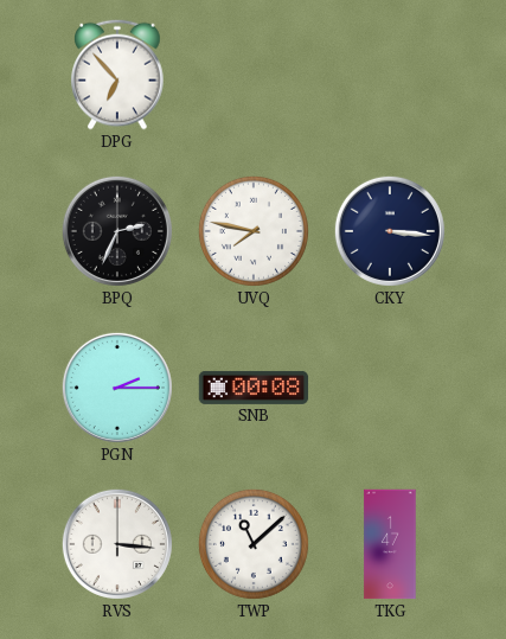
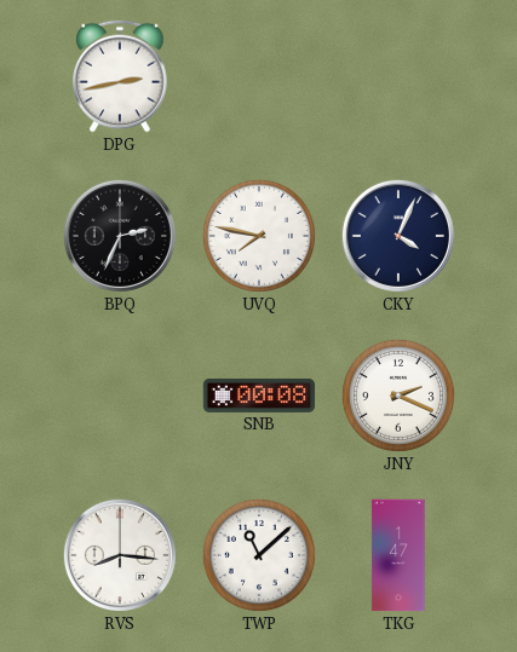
DPG: 6:53 -> 2:43
CKY: 3:16 -> 4:04
PGN: 2:15 -> none
JNY: none -> 2:19
RVS: 3:16 -> 8:16
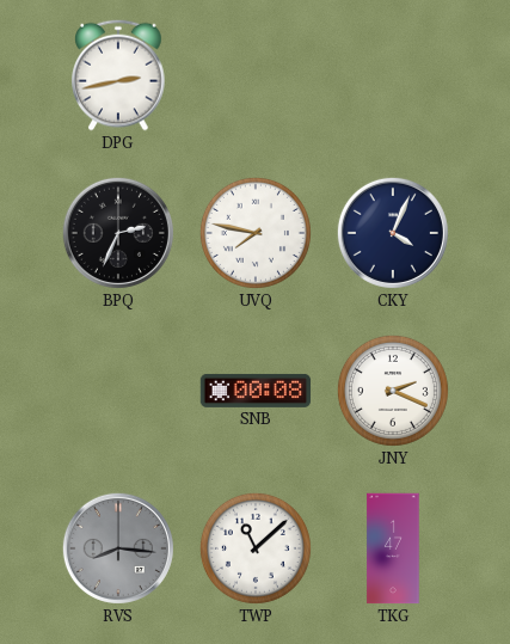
RVS dial: white -> grey
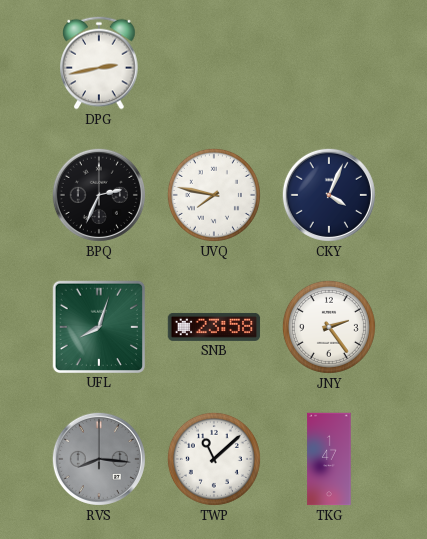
UFL: none -> 8:03
SNB: 00:08 -> 23:58
JNY: 2:19 -> 2:24
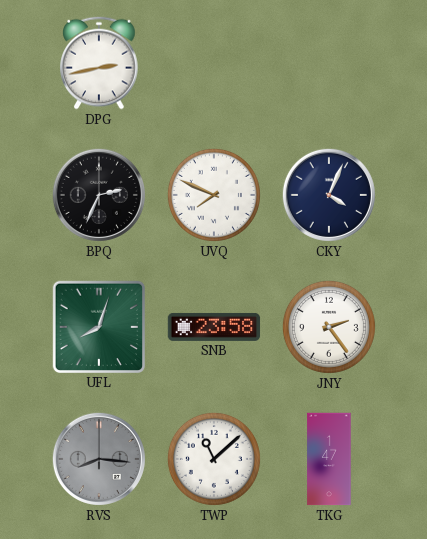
UVQ: 7:47 -> 7:49
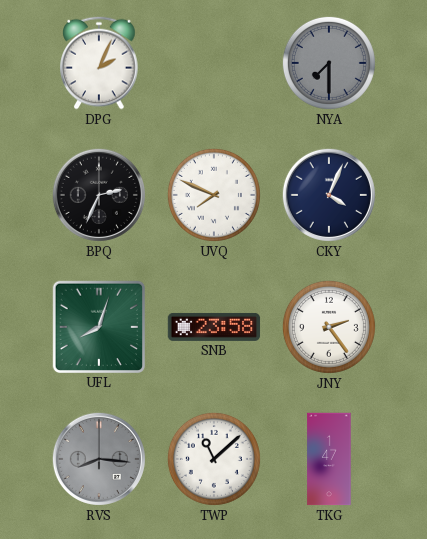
DPG: 2:43 -> 2:04
NYA: none -> 7:30
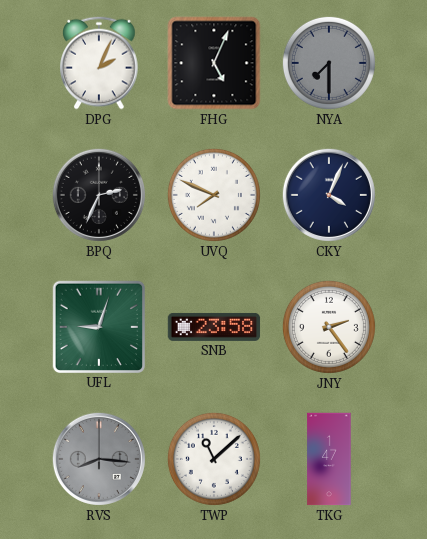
FHG: none -> 5:04
UFL: 8:03 -> 9:03
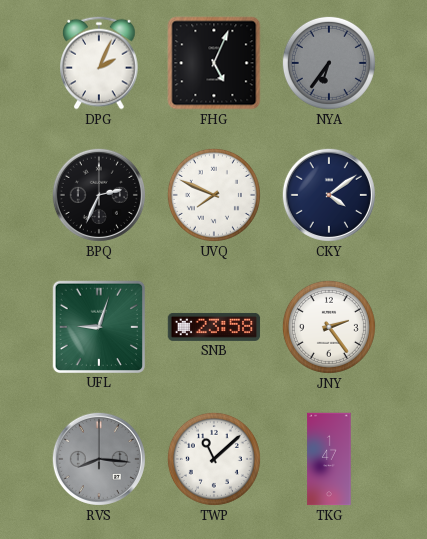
NYA: 7:30 -> 6:36
CKY: 4:04 -> 4:09
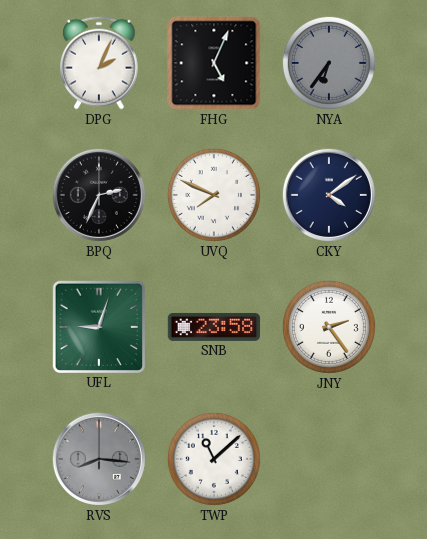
TKG: 1:47 -> none
